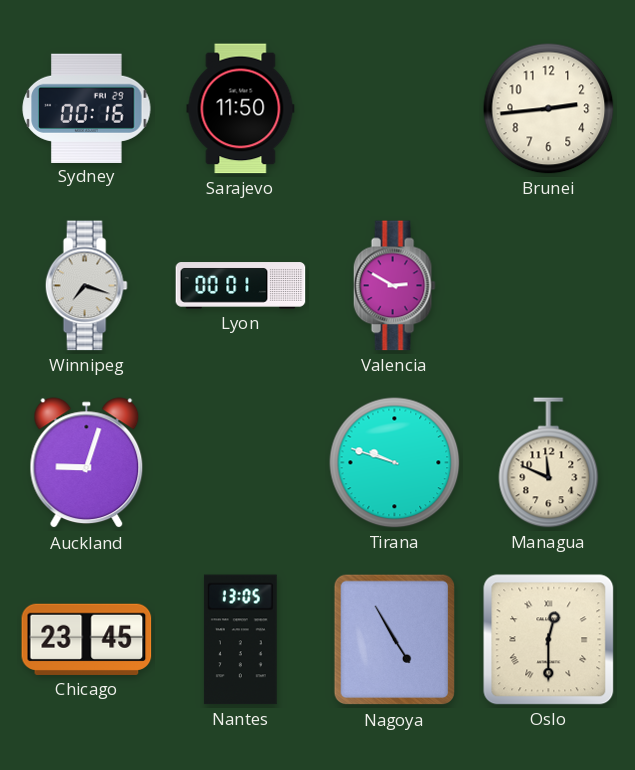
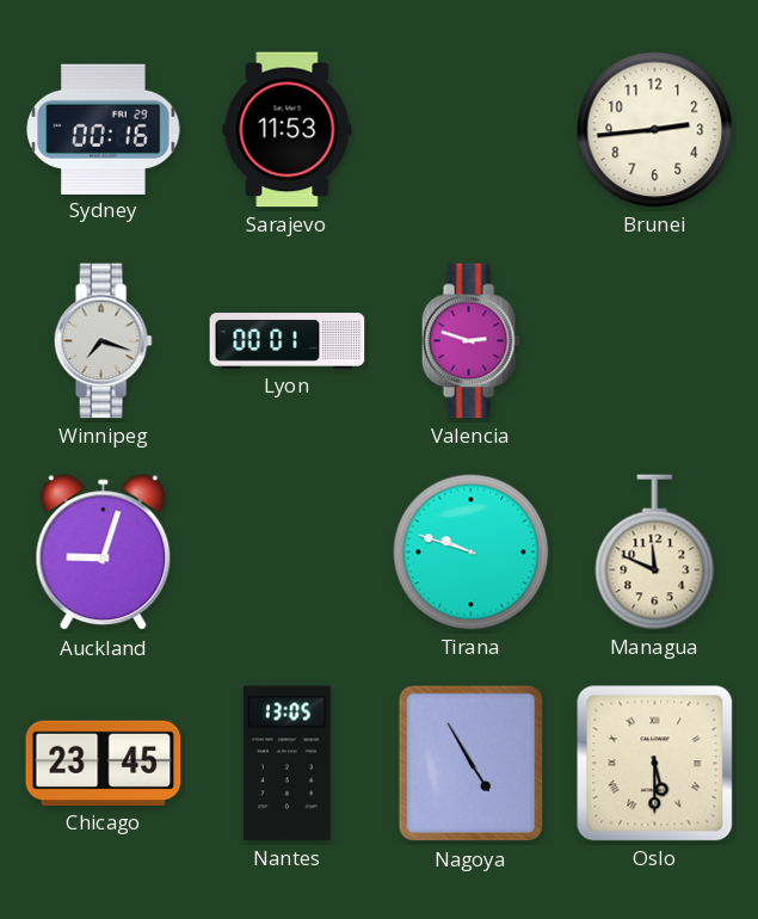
Sarajevo: 11:50 -> 11:53
Valencia: 2:50 -> 2:48
Oslo: 12:30 -> 5:30
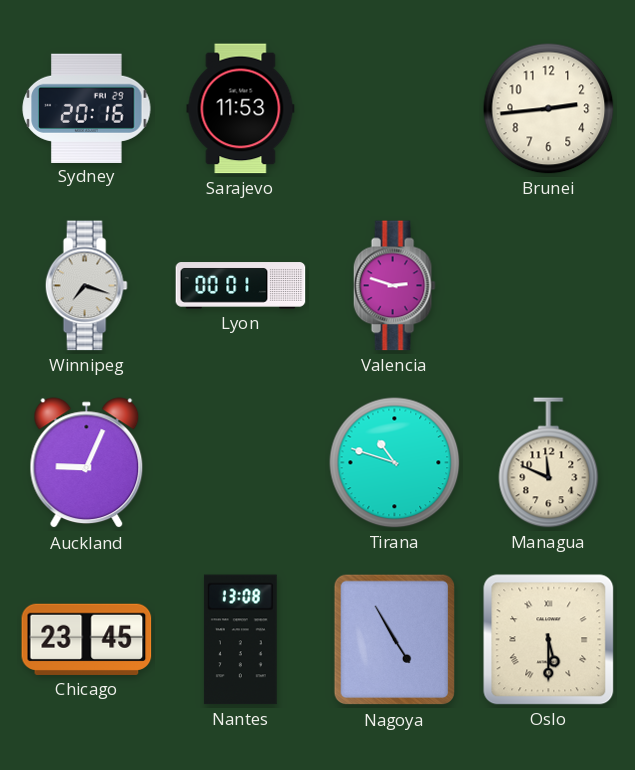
Sydney: 00:16 -> 20:16
Auckland: 9:03 -> 9:04
Tirana: 9:48 -> 10:48
Nantes: 13:05 -> 13:08
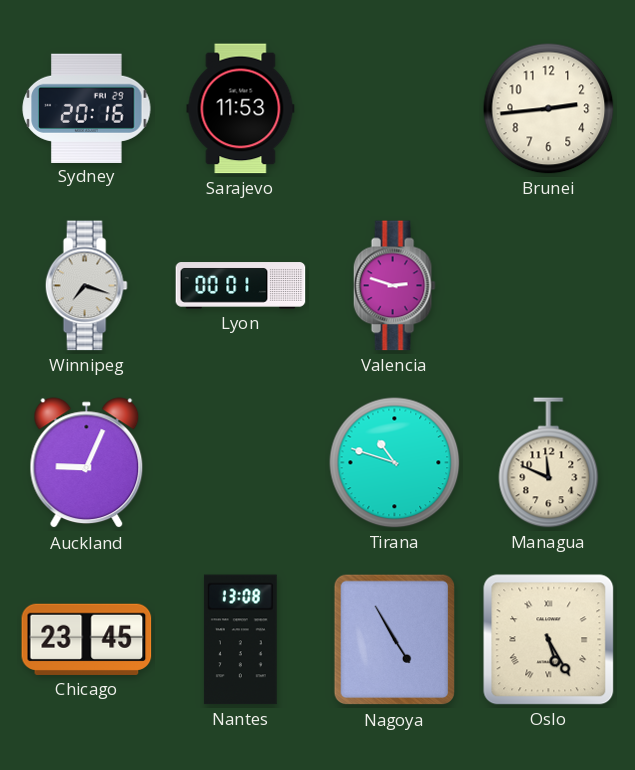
Oslo: 5:30 -> 5:25
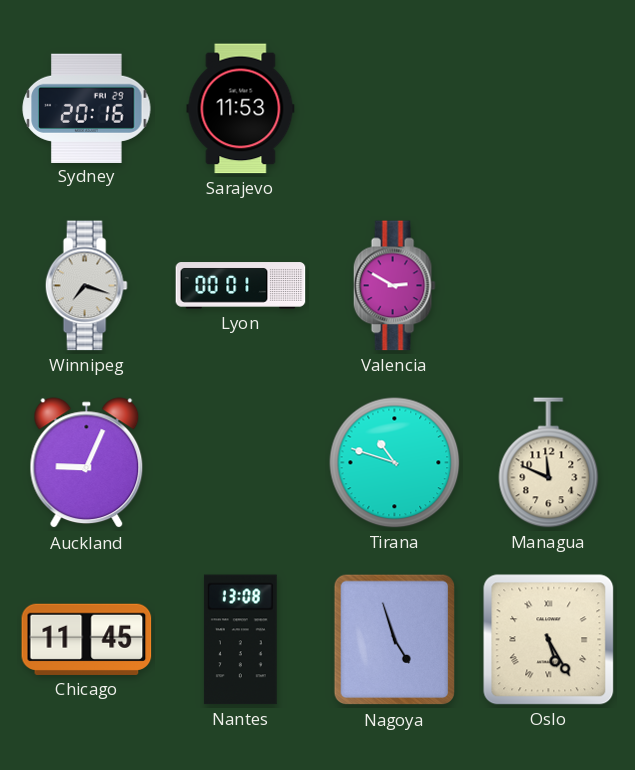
Brunei: 2:44 -> none
Valencia: 2:48 -> 2:50
Chicago: 23:45 -> 11:45
Nagoya: 4:55 -> 4:57
